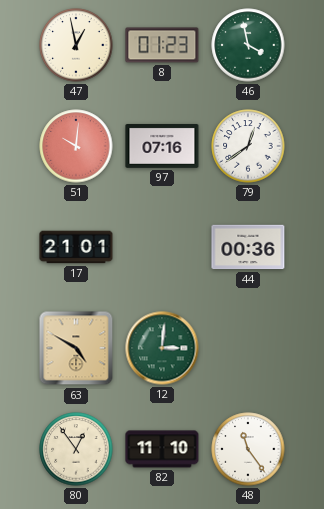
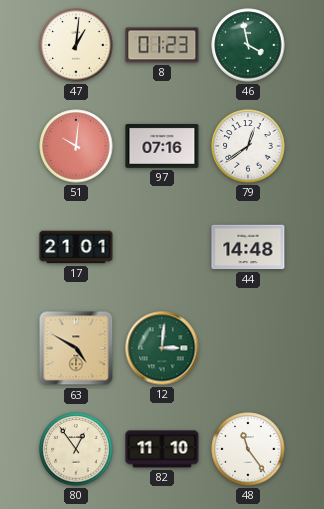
47: 12:58 -> 1:01
44: 00:36 -> 14:48
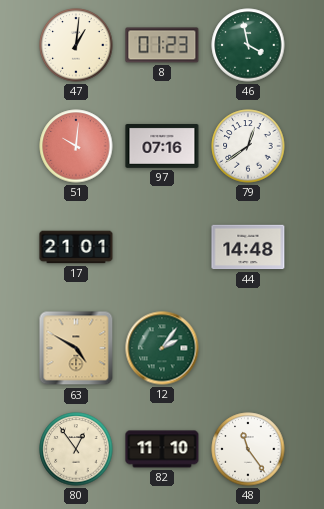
12: 3:01 -> 2:06
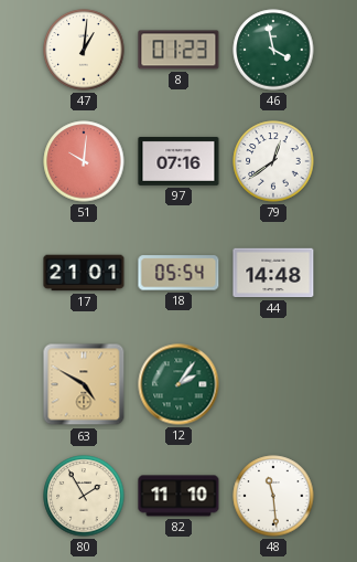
18: none -> 05:54
80: 12:54 -> 1:55
48: 11:24 -> 11:29
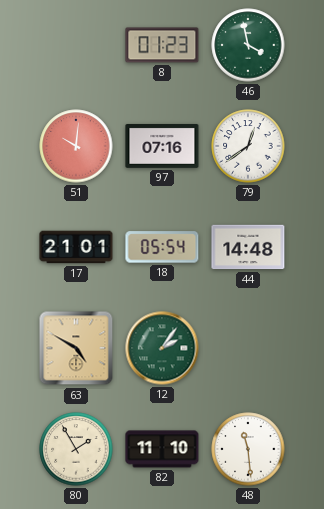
47: 1:01 -> none
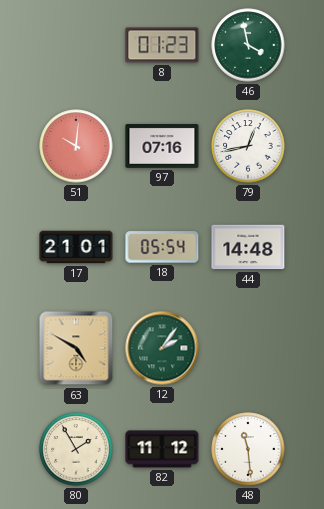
79: 12:39 -> 12:43
82: 11:10 -> 11:12
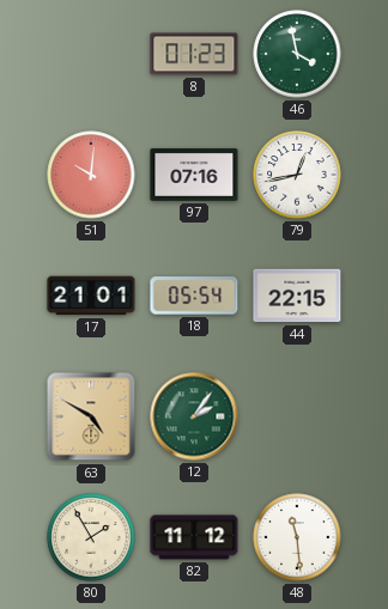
44: 14:48 -> 22:15
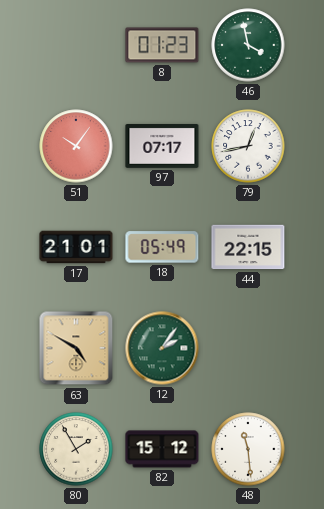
51: 10:01 -> 10:06
97: 07:16 -> 07:17
18: 05:54 -> 05:49
82: 11:12 -> 15:12
